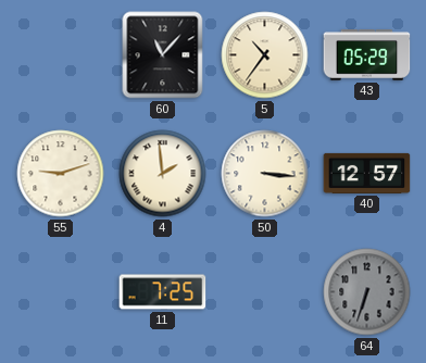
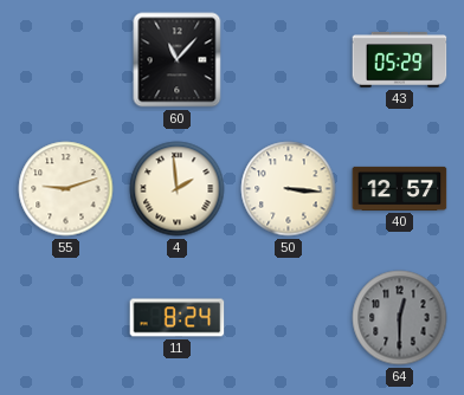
5: 10:36 -> none
11: 7:25 -> 8:24
64: 6:33 -> 12:30
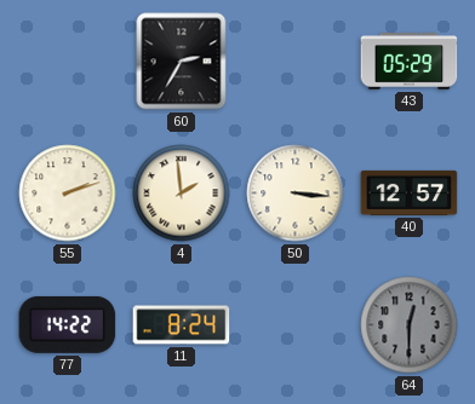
60: 11:07 -> 2:35
55: 9:12 -> 2:12
77: none -> 14:22
